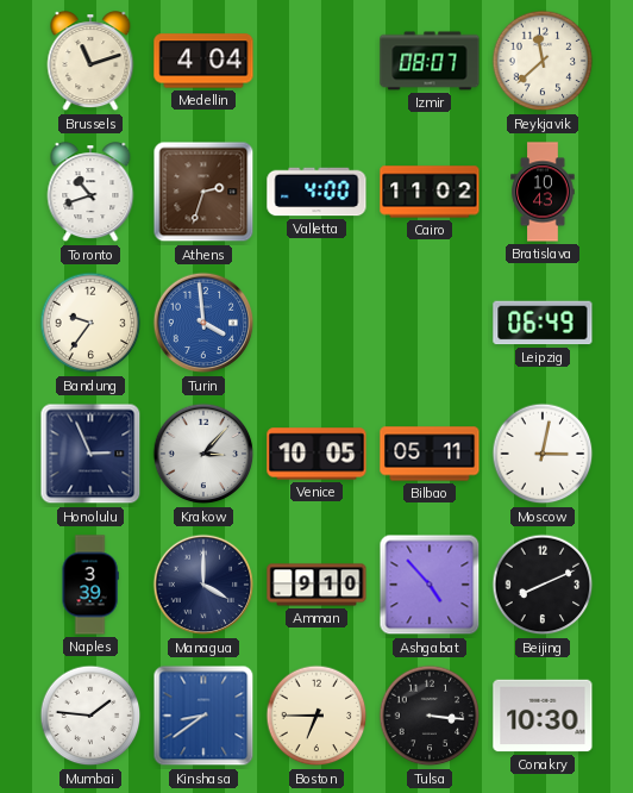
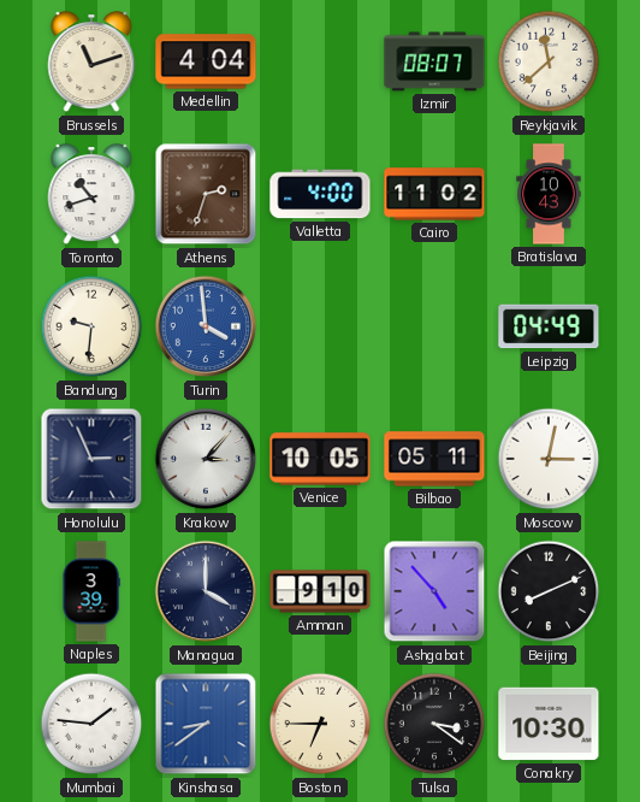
Bandung: 9:36 -> 9:31
Leipzig: 06:49 -> 04:49
Tulsa: 3:16 -> 3:21
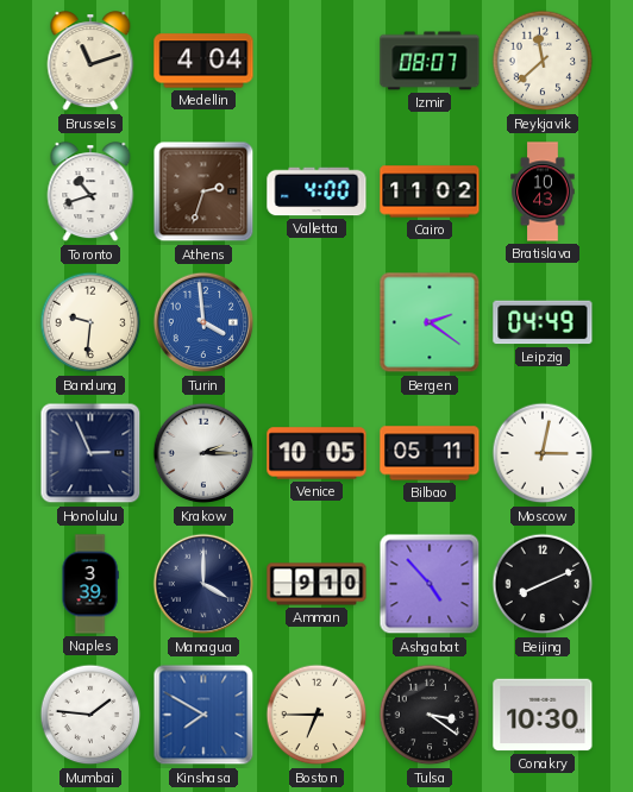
Bergen: none -> 2:21
Krakow: 3:07 -> 2:15
Kinshasa: 8:39 -> 7:50
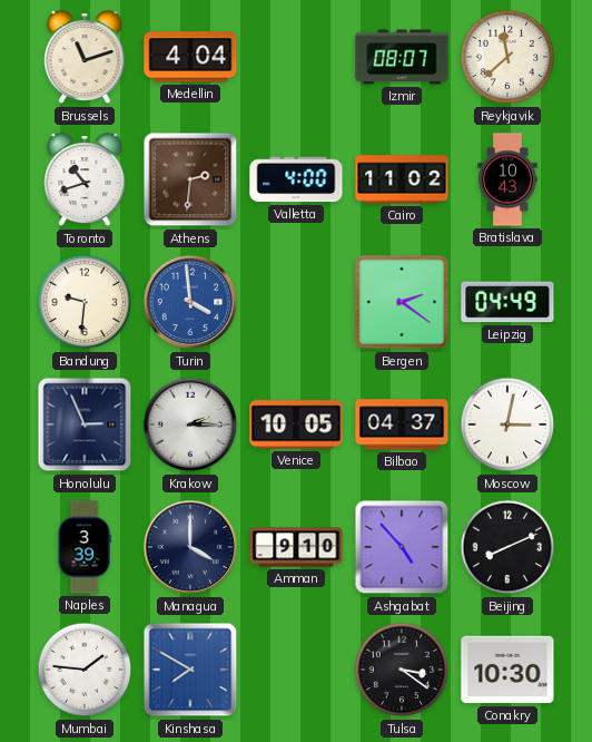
Athens: 2:33 -> 2:31
Bilbao: 05:11 -> 04:37
Boston: 6:45 -> none
